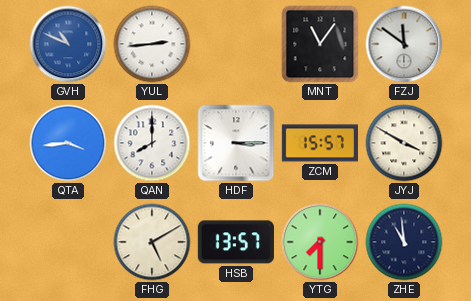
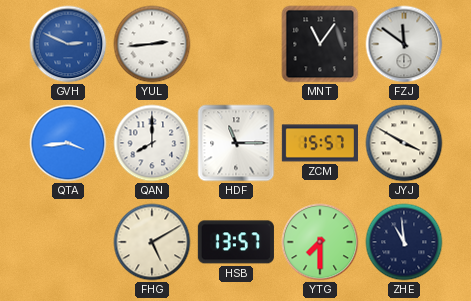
GVH: 10:49 -> 2:49
HDF: 3:15 -> 11:15
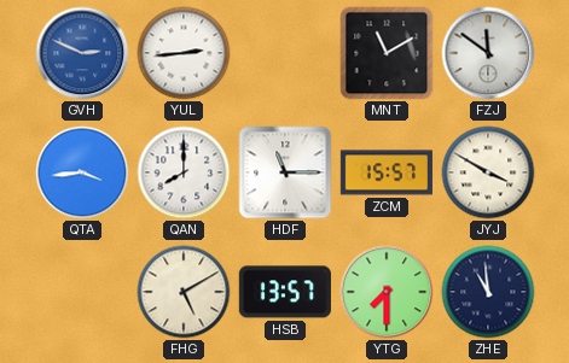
MNT: 11:06 -> 11:10
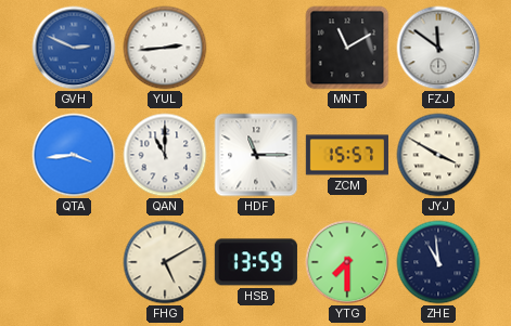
QAN: 8:00 -> 11:00
HSB: 13:57 -> 13:59
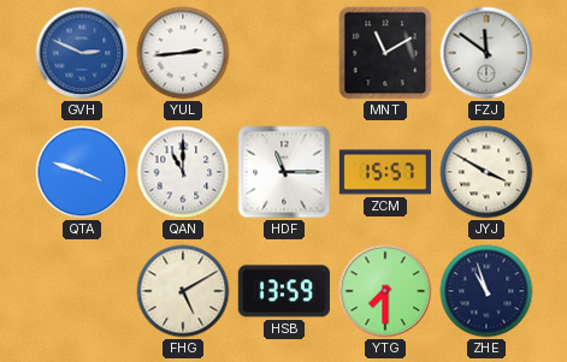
QTA: 3:44 -> 3:48
ZHE: 10:59 -> 10:57
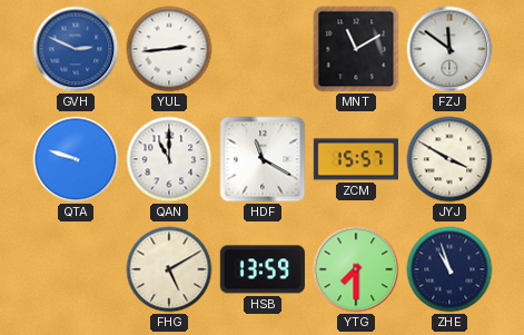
QTA: 3:48 -> 9:48
HDF: 11:15 -> 11:20
